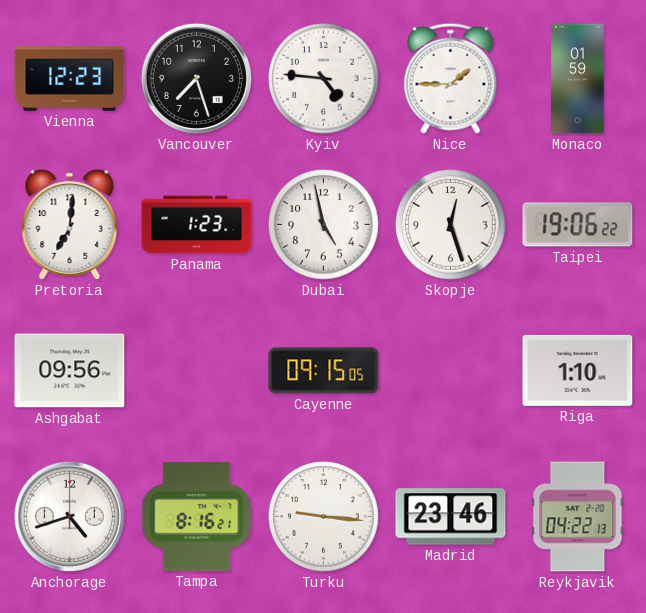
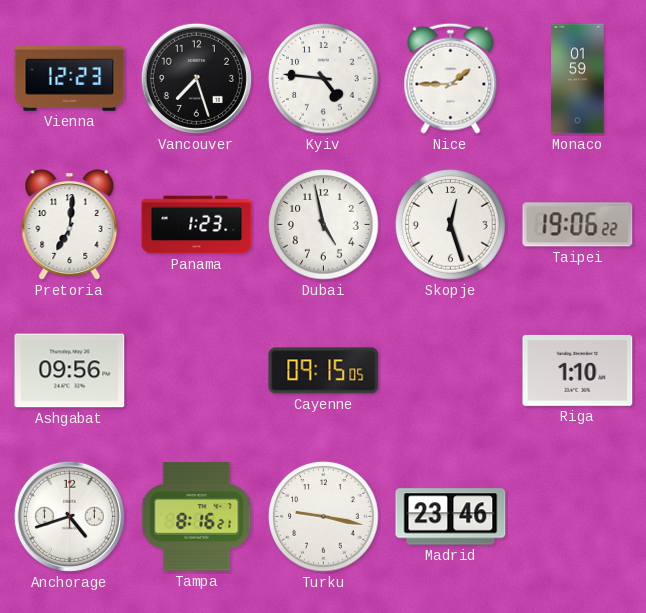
Turku: 9:16 -> 9:17
Reykjavik: 04:22 -> none
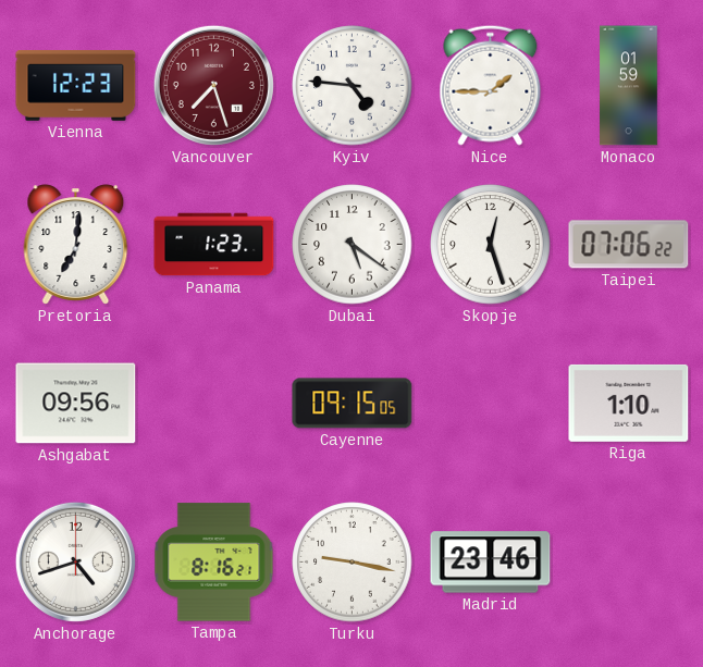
Vancouver dial: black -> burgundy
Dubai: 4:58 -> 5:21
Taipei: 19:06 -> 07:06
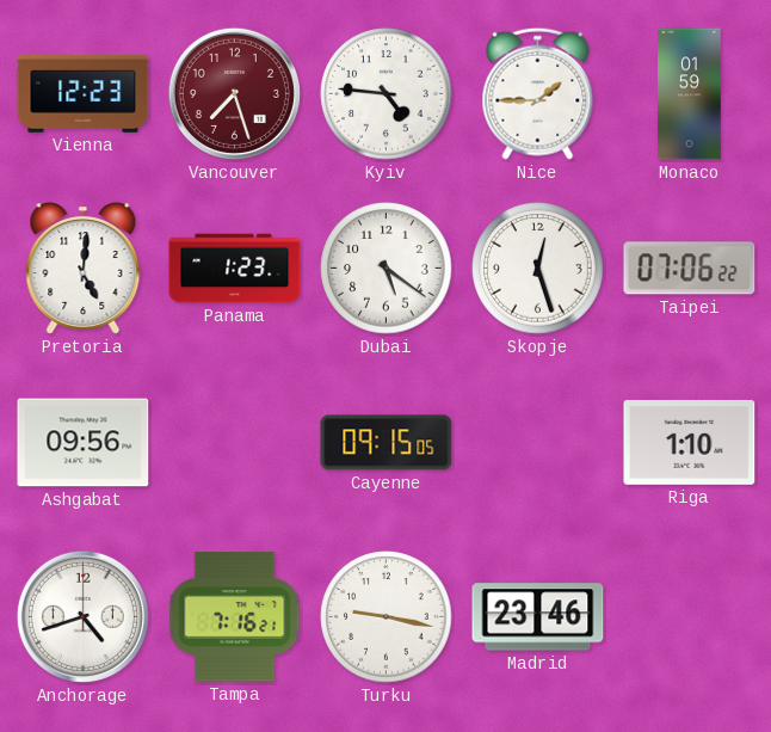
Pretoria: 7:01 -> 5:01
Tampa: 8:16 -> 7:16
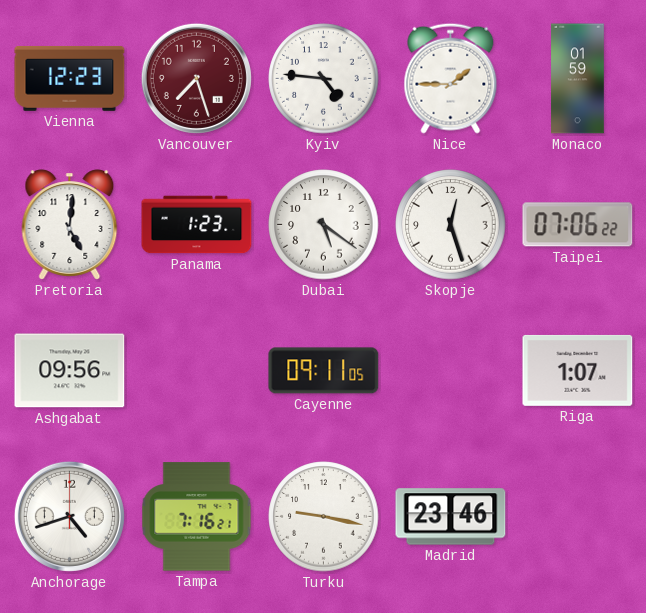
Cayenne: 09:15 -> 09:11
Riga: 1:10 -> 1:07
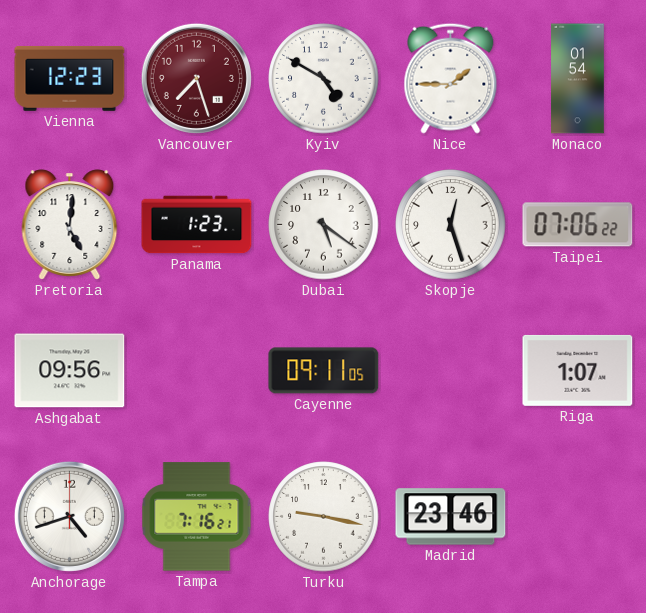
Kyiv: 4:46 -> 4:50
Monaco: 01:59 -> 01:54
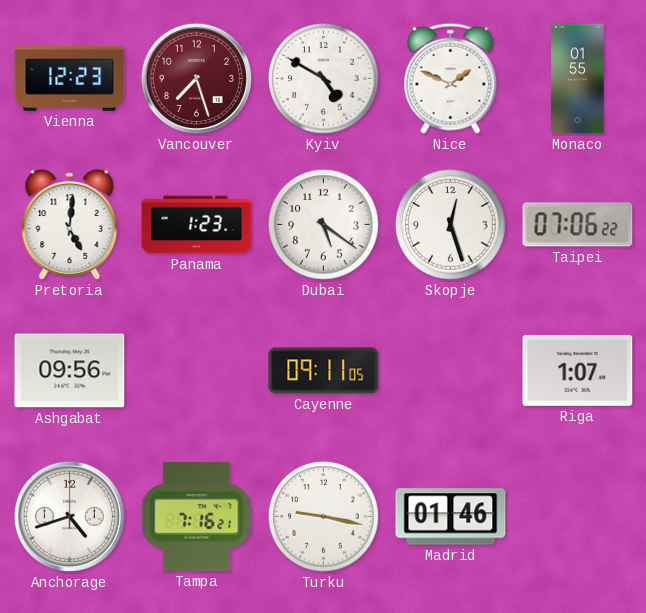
Nice: 1:45 -> 1:49
Monaco: 01:54 -> 01:55
Madrid: 23:46 -> 01:46
